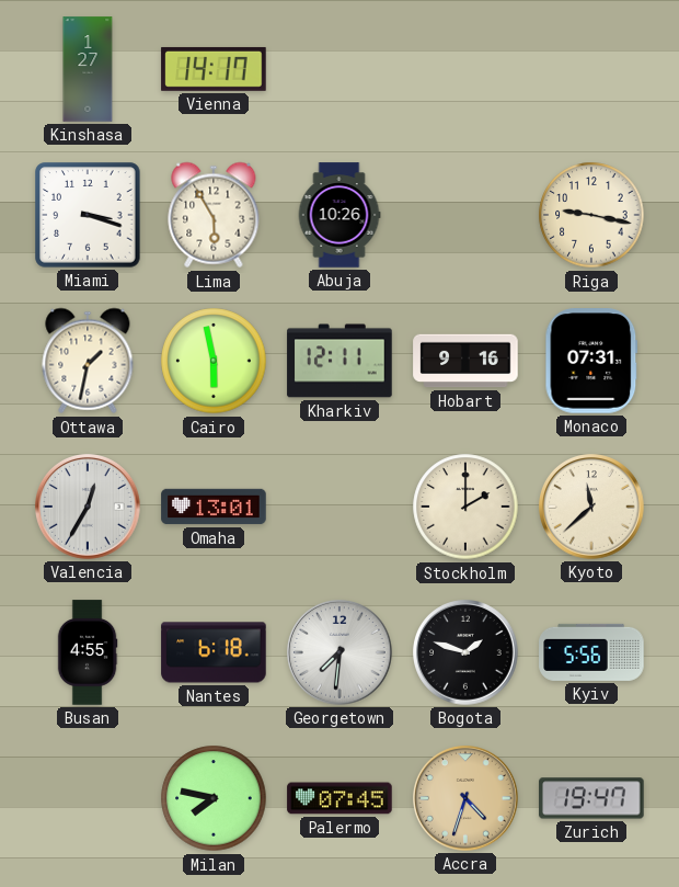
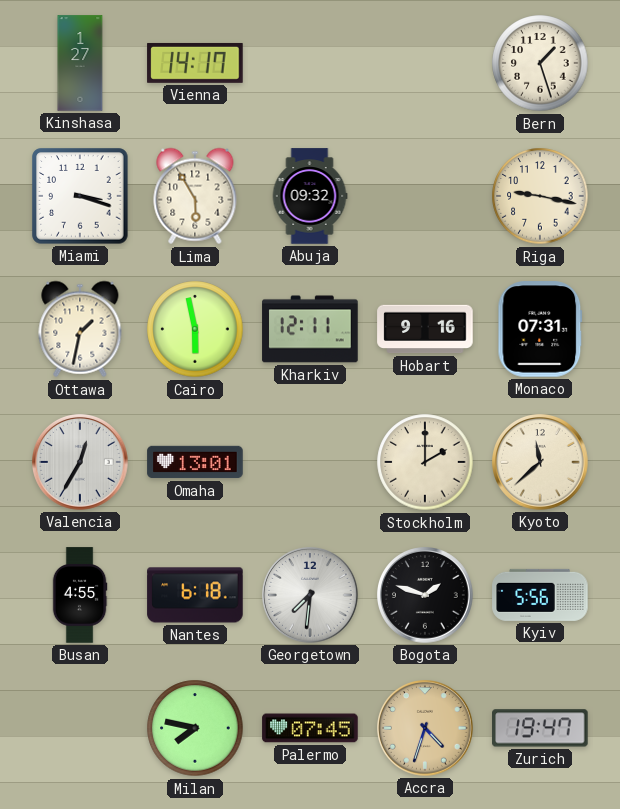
Bern: none -> 1:27
Abuja: 10:26 -> 09:32
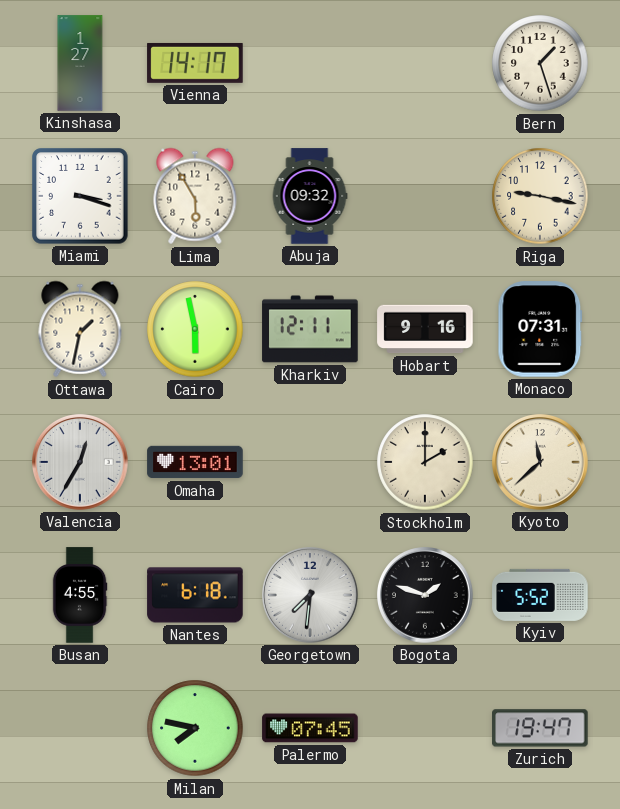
Kyiv: 5:56 -> 5:52
Accra: 4:33 -> none
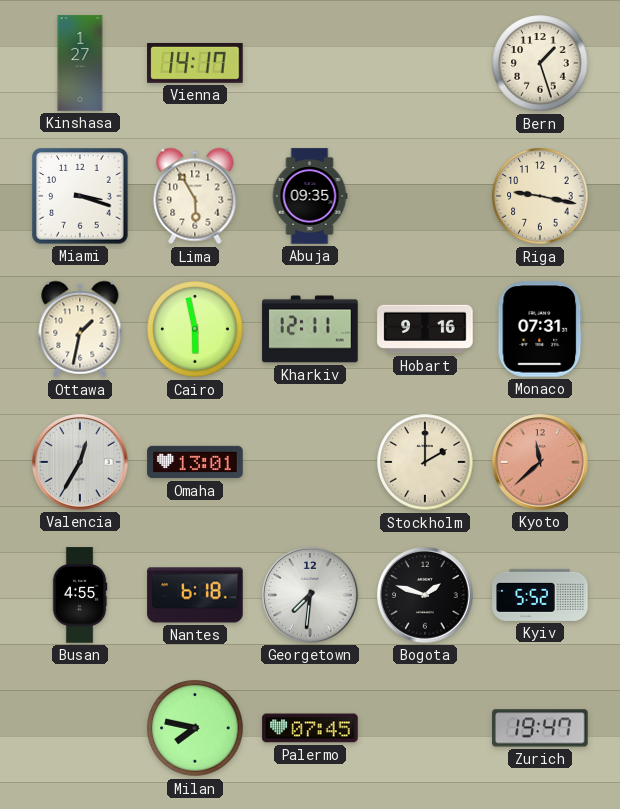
Abuja: 09:32 -> 09:35
Kyoto dial: cream -> salmon
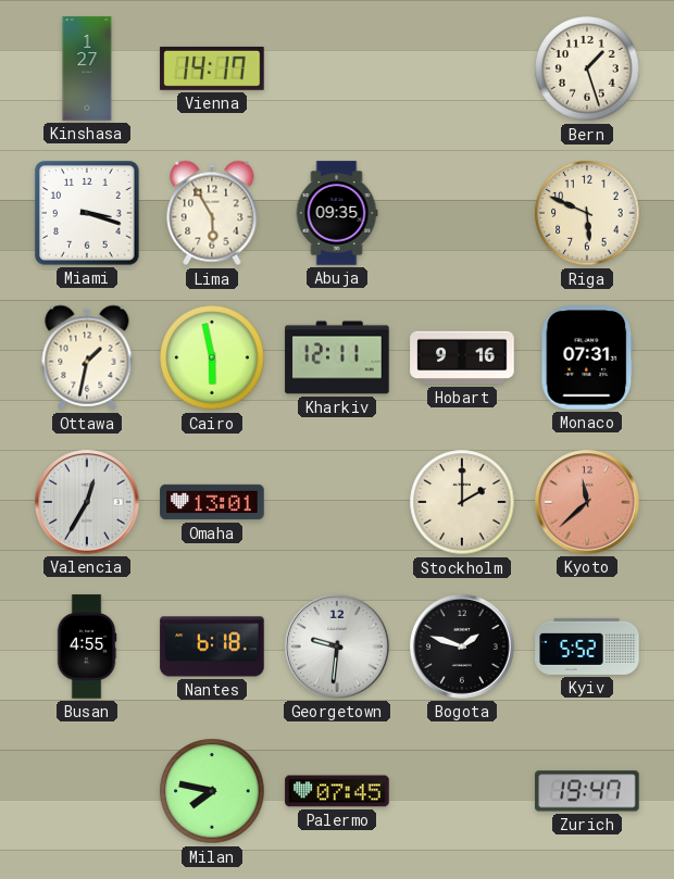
Riga: 9:17 -> 5:49
Georgetown: 7:31 -> 9:31
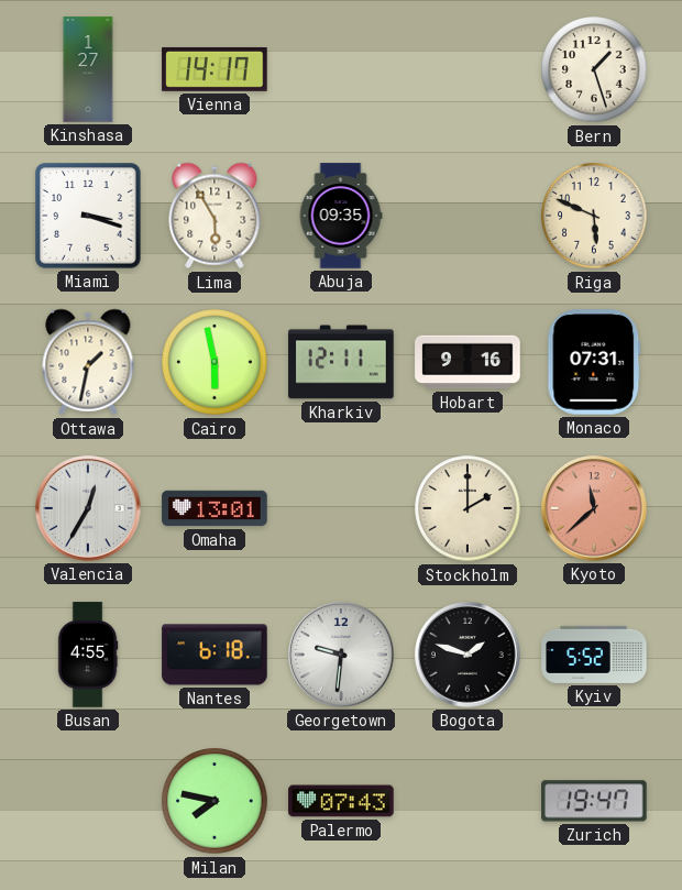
Palermo: 07:45 -> 07:43
